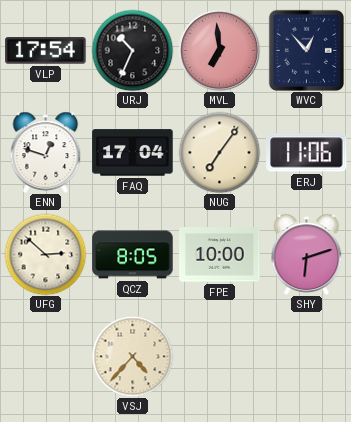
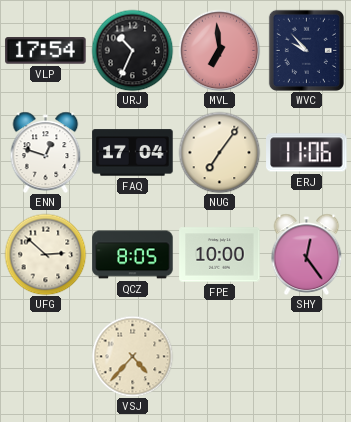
WVC: 12:53 -> 9:53
SHY: 6:12 -> 12:24
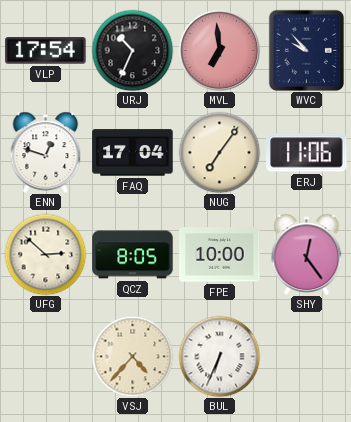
BUL: none -> 6:34
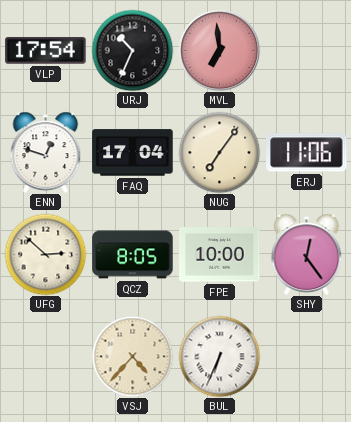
WVC: 9:53 -> none
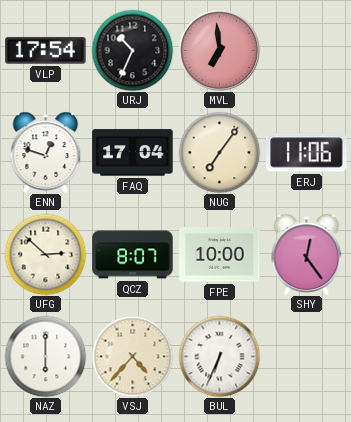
QCZ: 8:05 -> 8:07
NAZ: none -> 6:00
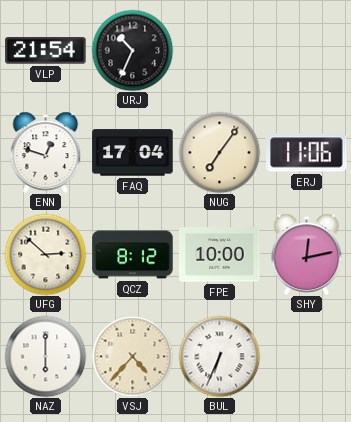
VLP: 17:54 -> 21:54
MVL: 6:59 -> none
QCZ: 8:07 -> 8:12
SHY: 12:24 -> 12:13
